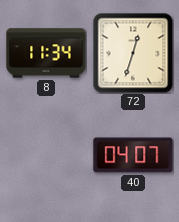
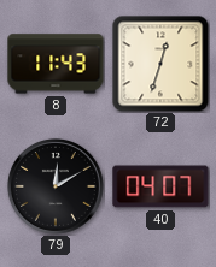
8: 11:34 -> 11:43
79: none -> 12:10
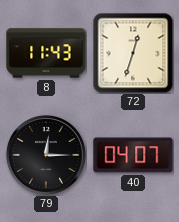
79: 12:10 -> 12:15
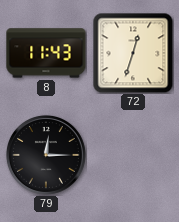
40: 04:07 -> none
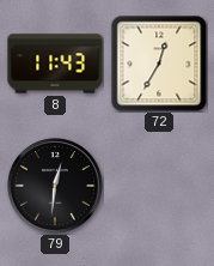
72: 12:33 -> 12:35
79: 12:15 -> 12:31
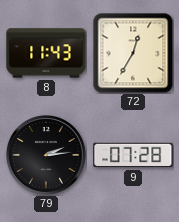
79: 12:31 -> 2:14
9: none -> 07:28
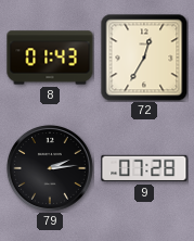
8: 11:43 -> 01:43
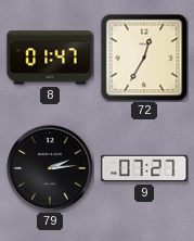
8: 01:43 -> 01:47
9: 07:28 -> 07:27
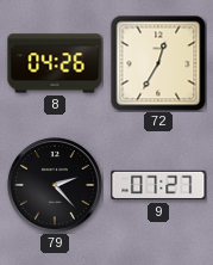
8: 01:47 -> 04:26
79: 2:14 -> 2:23
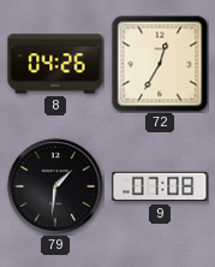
79: 2:23 -> 1:31
9: 07:27 -> 07:08
